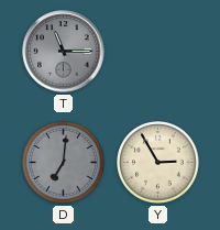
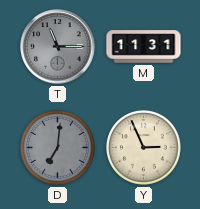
M: none -> 11:31
Y: 2:55 -> 2:56
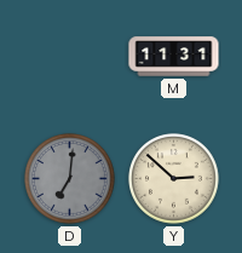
T: 11:15 -> none
Y: 2:56 -> 2:52
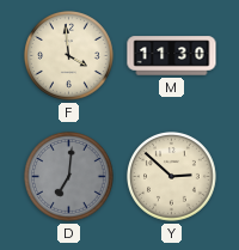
F: none -> 3:59
M: 11:31 -> 11:30
